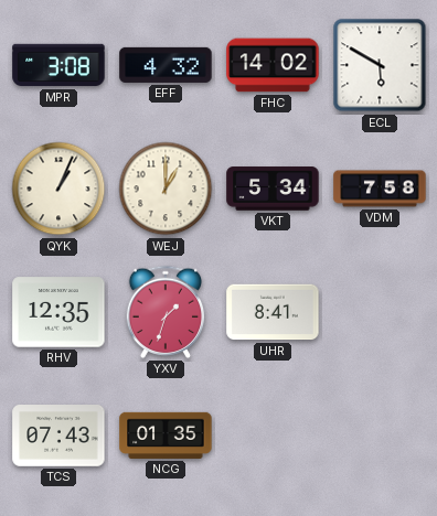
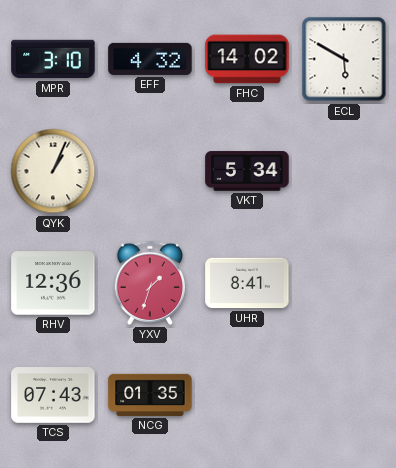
MPR: 3:08 -> 3:10
WEJ: 1:00 -> none
VDM: 7:58 -> none
RHV: 12:35 -> 12:36
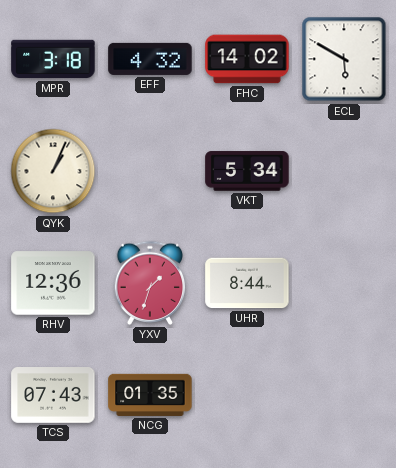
MPR: 3:10 -> 3:18
UHR: 8:41 -> 8:44
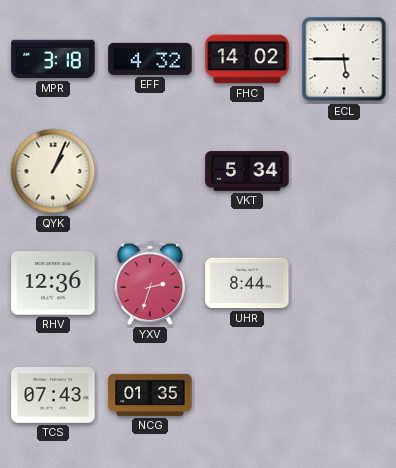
ECL: 5:50 -> 5:45
YXV: 1:33 -> 2:33
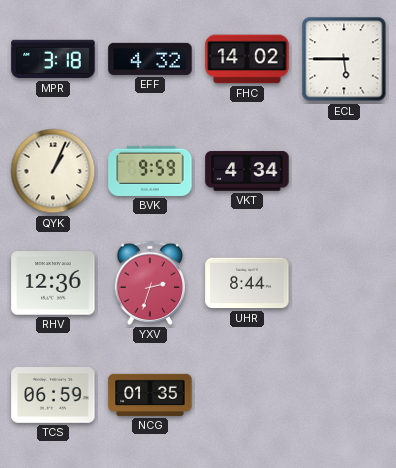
BVK: none -> 9:59
VKT: 5:34 -> 4:34
TCS: 07:43 -> 06:59
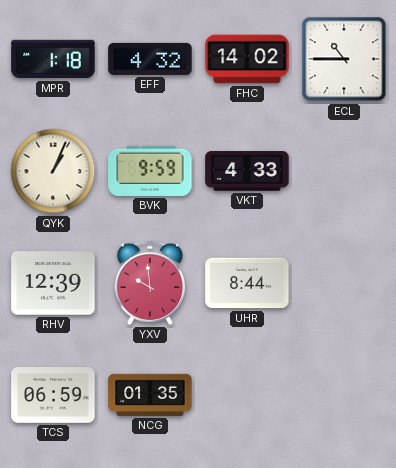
MPR: 3:18 -> 1:18
ECL: 5:45 -> 10:45
VKT: 4:34 -> 4:33
RHV: 12:36 -> 12:39
YXV: 2:33 -> 9:59
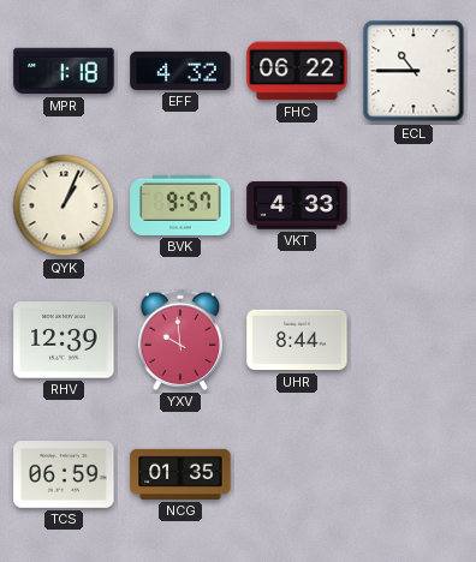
FHC: 14:02 -> 06:22
BVK: 9:59 -> 9:57
